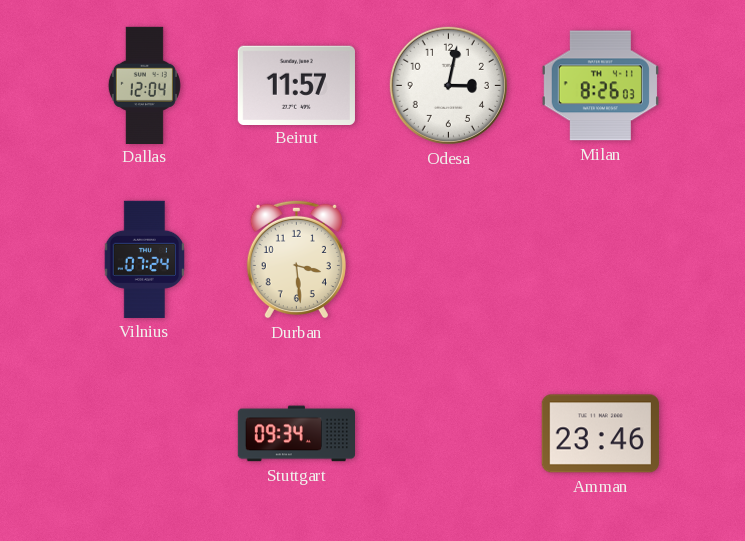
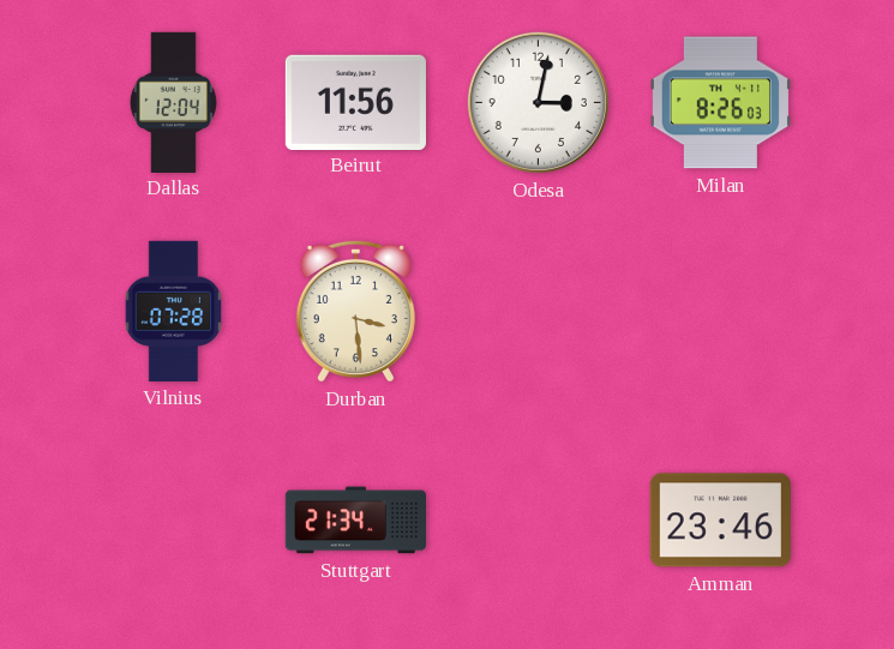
Beirut: 11:57 -> 11:56
Vilnius: 07:24 -> 07:28
Stuttgart: 09:34 -> 21:34
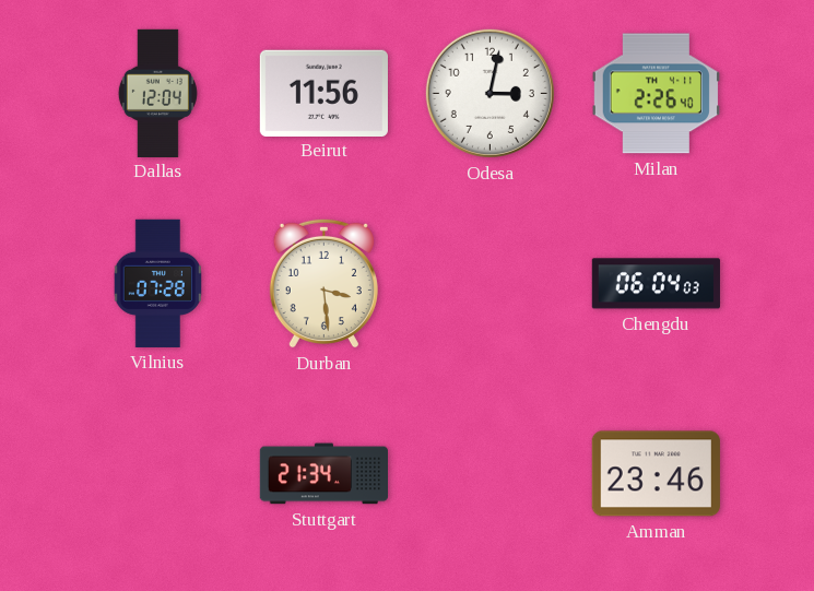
Milan: 8:26 -> 2:26
Chengdu: none -> 06:04
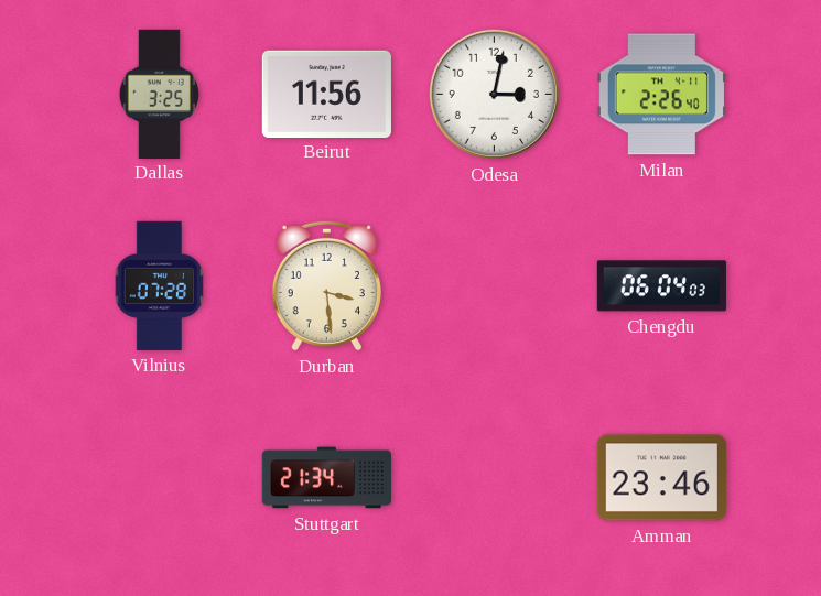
Dallas: 12:04 -> 3:25
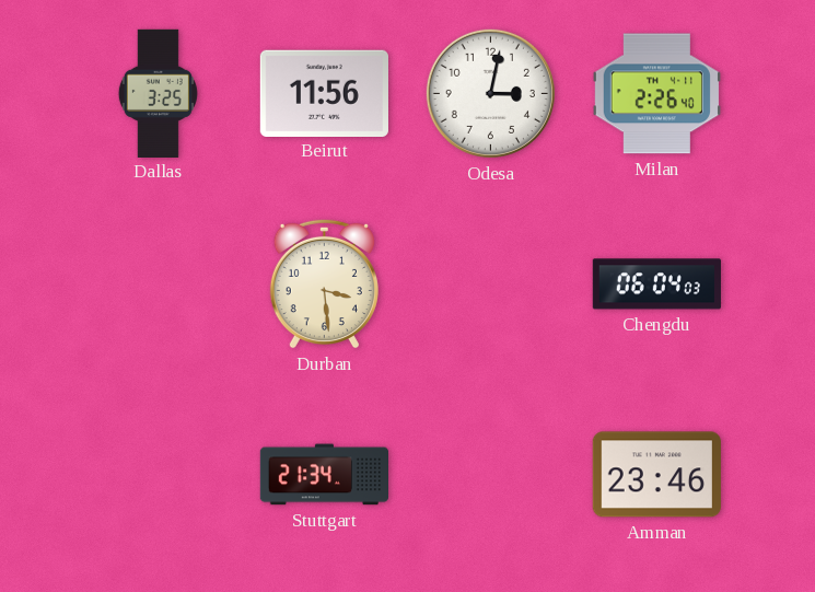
Vilnius: 07:28 -> none
